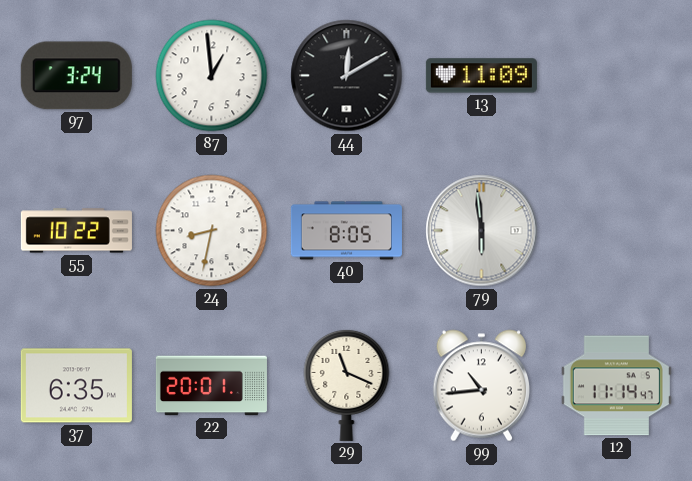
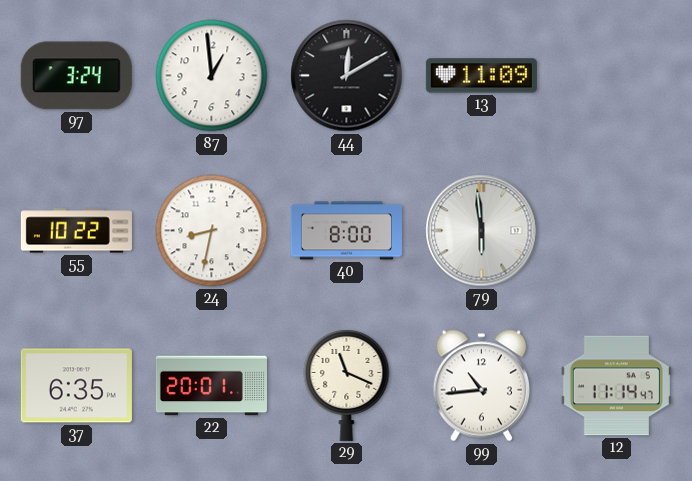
40: 8:05 -> 8:00
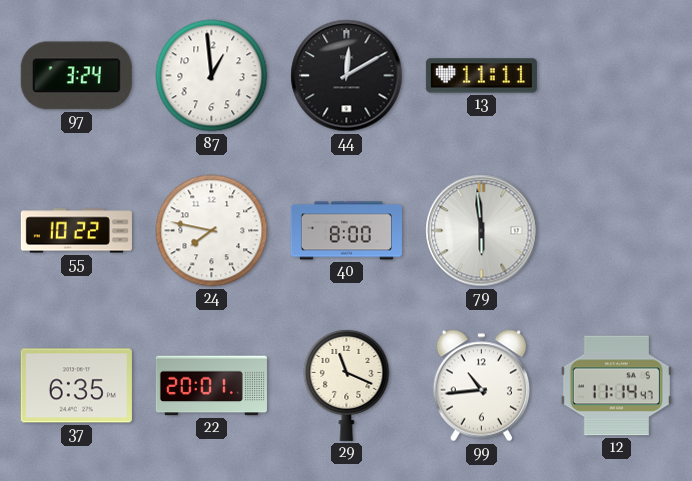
13: 11:09 -> 11:11
24: 8:32 -> 7:47
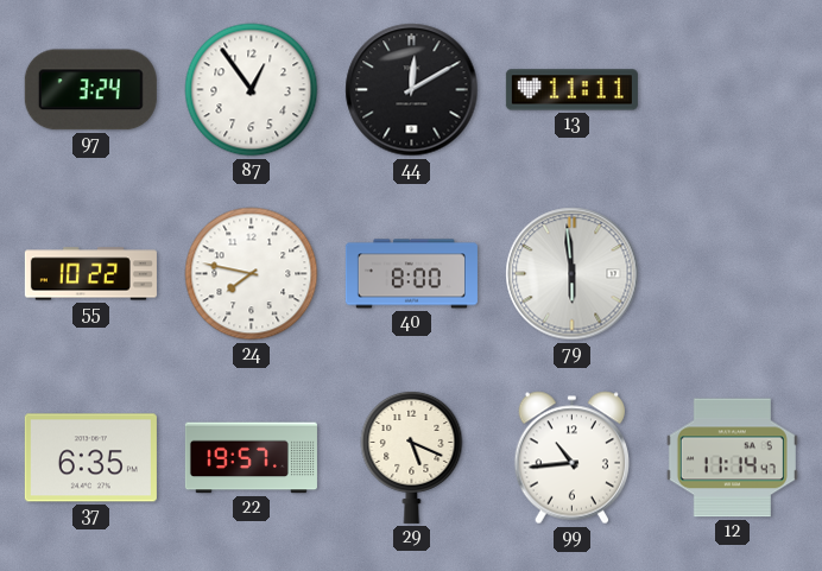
87: 12:59 -> 12:54
22: 20:01 -> 19:57
29: 11:19 -> 5:19
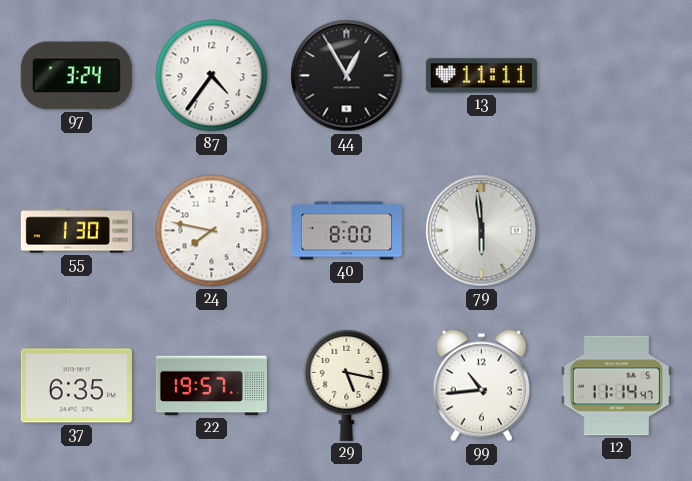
87: 12:54 -> 4:36
44: 12:10 -> 12:55
55: 10:22 -> 1:30
29: 5:19 -> 5:17
